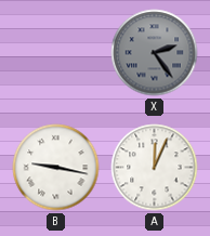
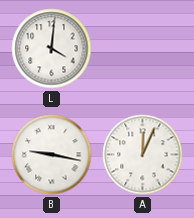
L: none -> 4:01
X: 2:24 -> none
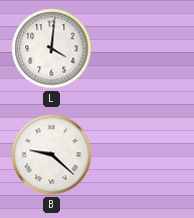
B: 9:17 -> 9:22
A: 12:04 -> none
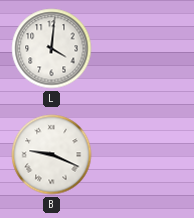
B: 9:22 -> 9:19
